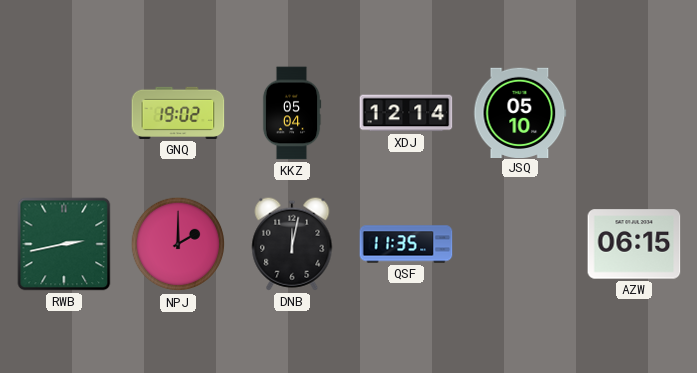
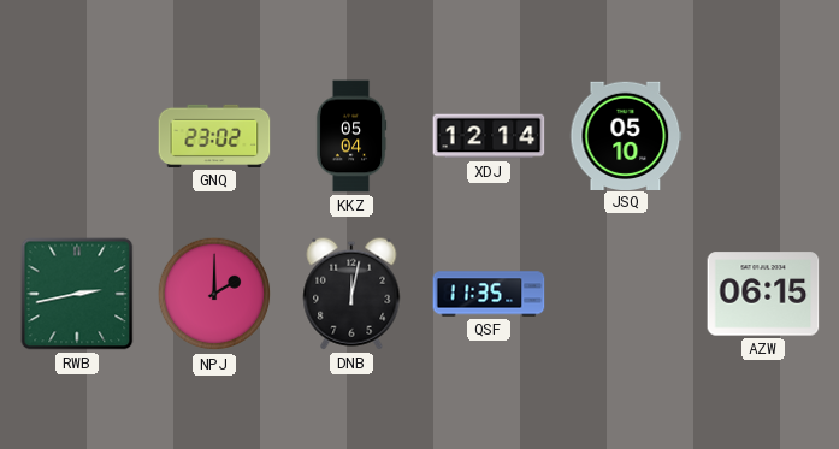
GNQ: 19:02 -> 23:02
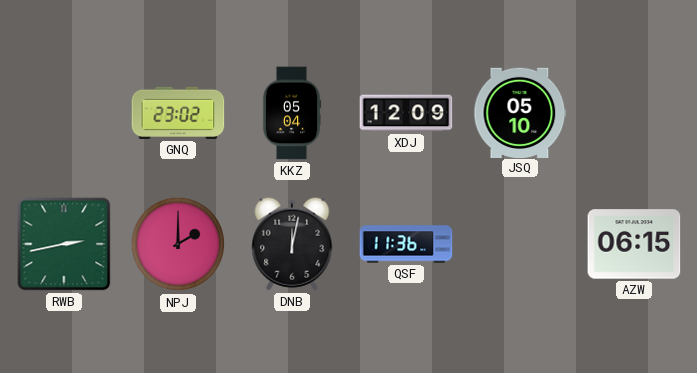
XDJ: 12:14 -> 12:09
QSF: 11:35 -> 11:36
